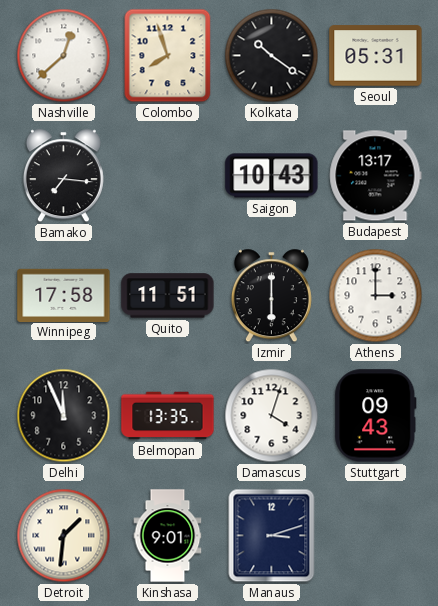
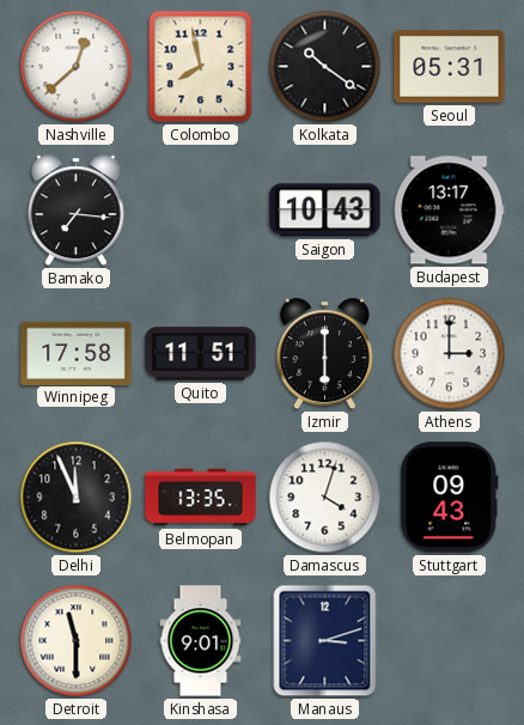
Colombo: 7:57 -> 7:58
Detroit: 1:31 -> 11:30
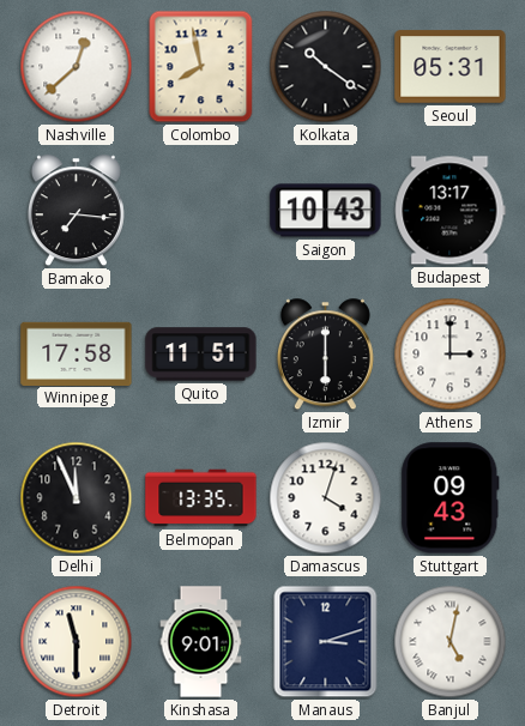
Banjul: none -> 5:02
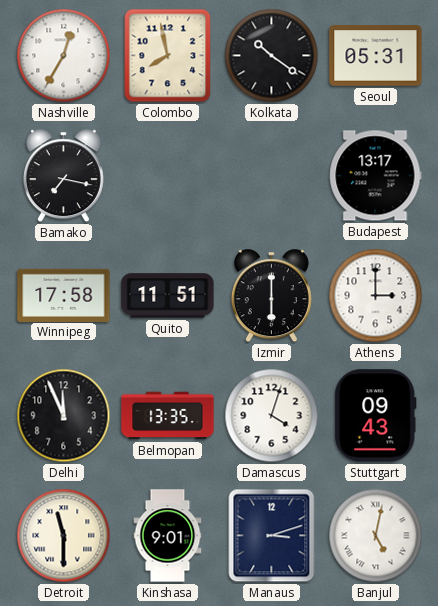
Nashville: 12:38 -> 12:35
Bamako: 7:16 -> 7:17
Saigon: 10:43 -> none
